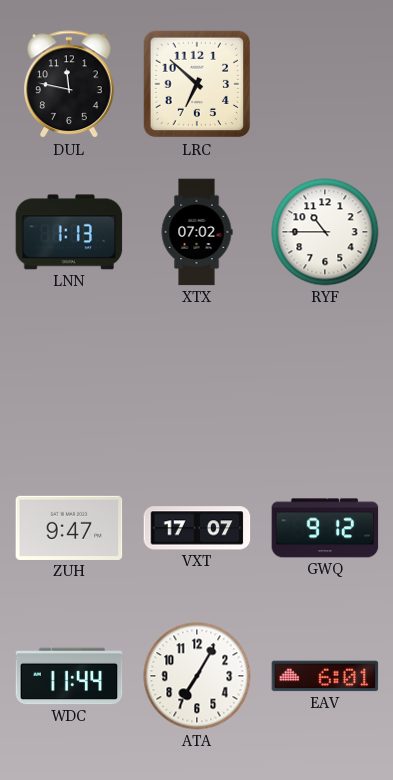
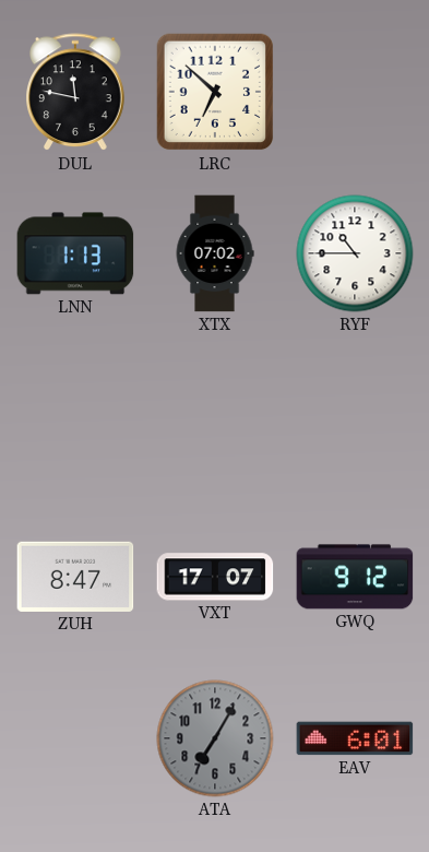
ZUH: 9:47 -> 8:47
WDC: 11:44 -> none
ATA dial: white -> grey
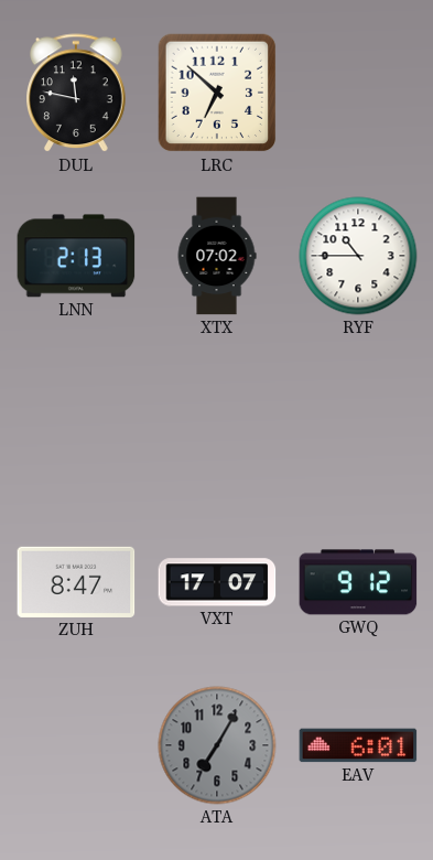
LNN: 1:13 -> 2:13
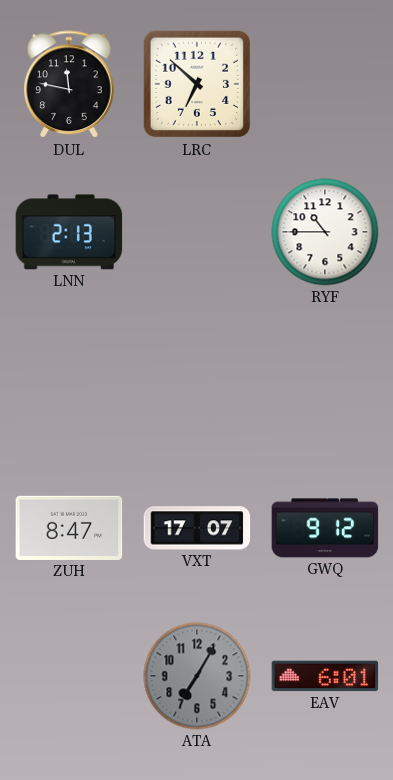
XTX: 07:02 -> none
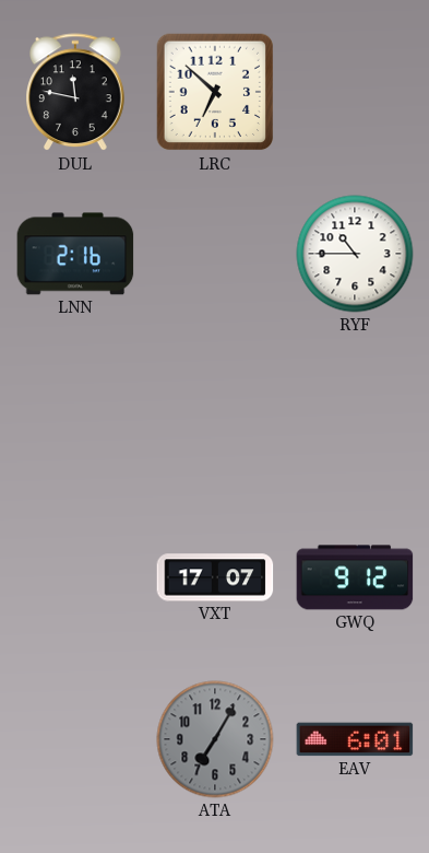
LNN: 2:13 -> 2:16
ZUH: 8:47 -> none
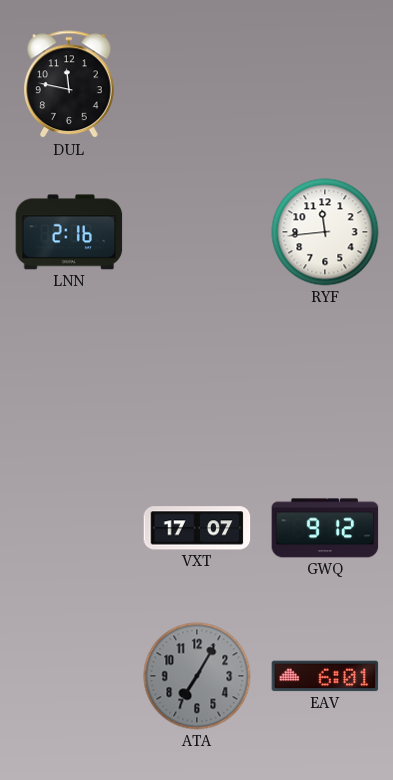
LRC: 6:52 -> none
RYF: 10:45 -> 11:44
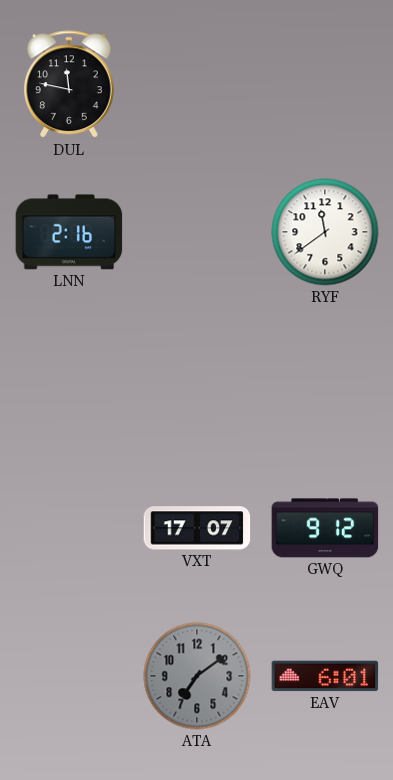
RYF: 11:44 -> 11:39
ATA: 7:05 -> 7:09
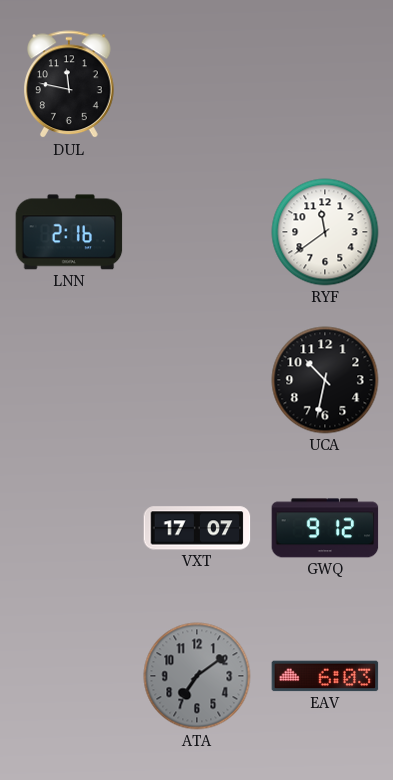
UCA: none -> 10:32
EAV: 6:01 -> 6:03
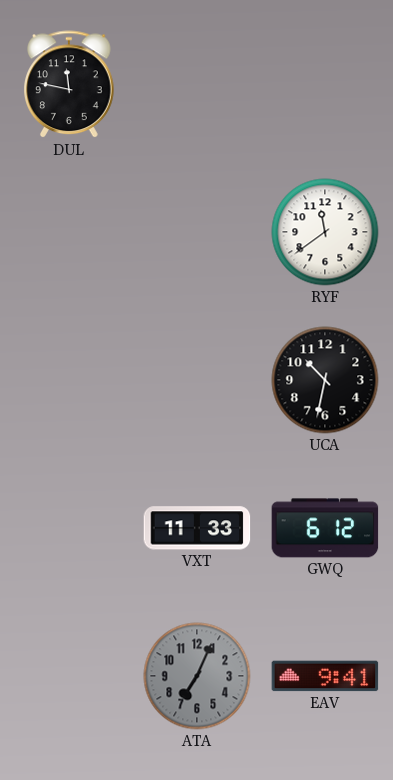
LNN: 2:16 -> none
VXT: 17:07 -> 11:33
GWQ: 9:12 -> 6:12
ATA: 7:09 -> 7:04
EAV: 6:03 -> 9:41
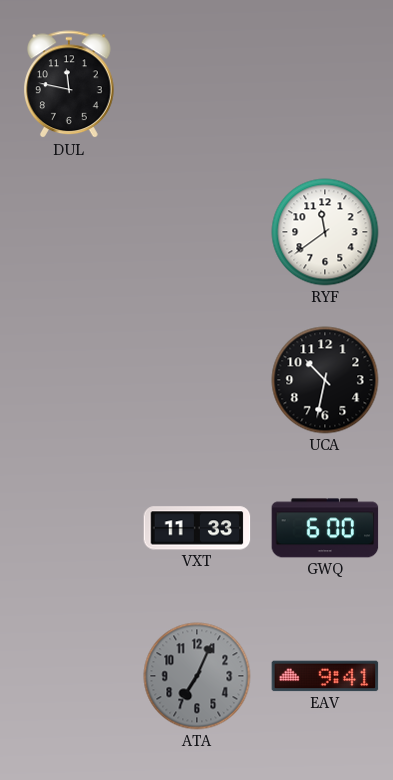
GWQ: 6:12 -> 6:00
